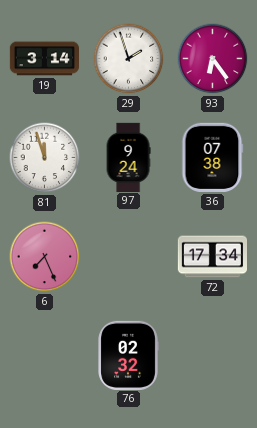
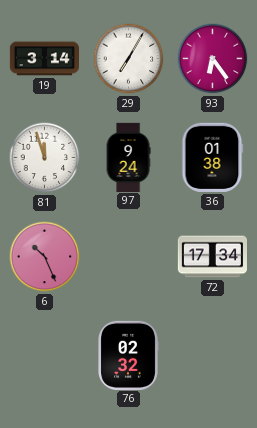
29: 1:57 -> 7:05
36: 07:38 -> 01:38
6: 7:26 -> 10:26
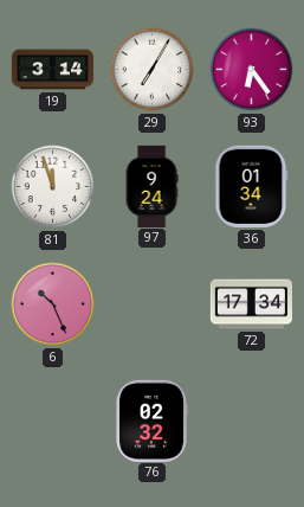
36: 01:38 -> 01:34
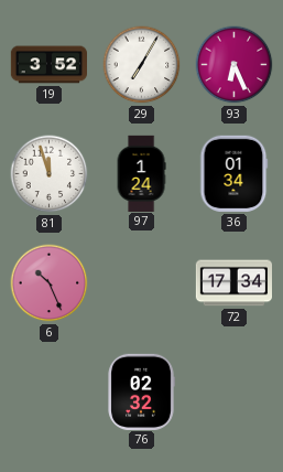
19: 3:14 -> 3:52
93: 6:24 -> 6:26
97: 9:24 -> 1:24
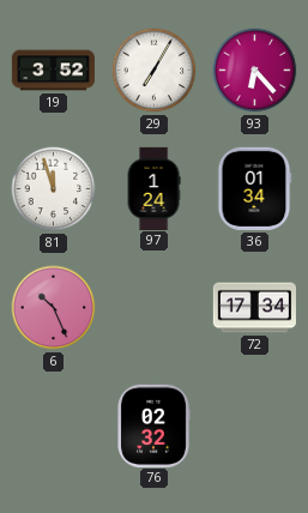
93: 6:26 -> 6:23
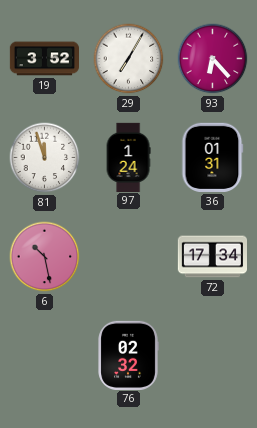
36: 01:34 -> 01:31
6: 10:26 -> 10:28
